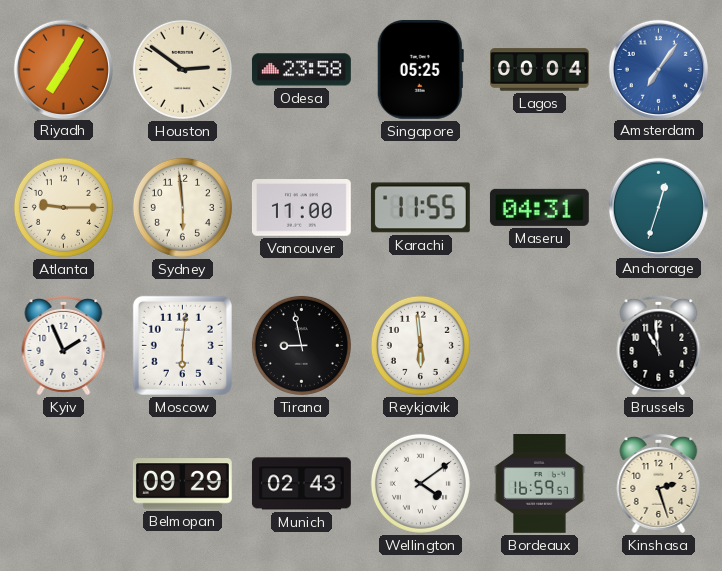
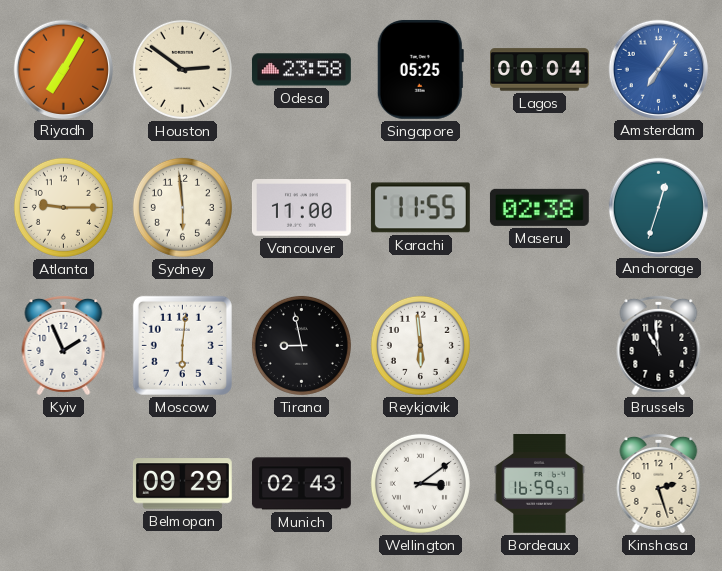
Maseru: 04:31 -> 02:38
Wellington: 4:09 -> 3:09
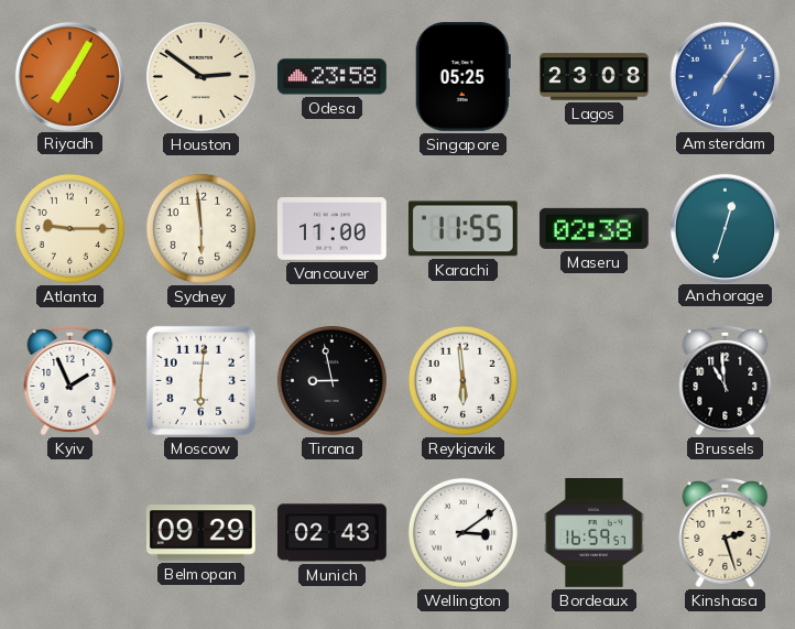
Lagos: 00:04 -> 23:08
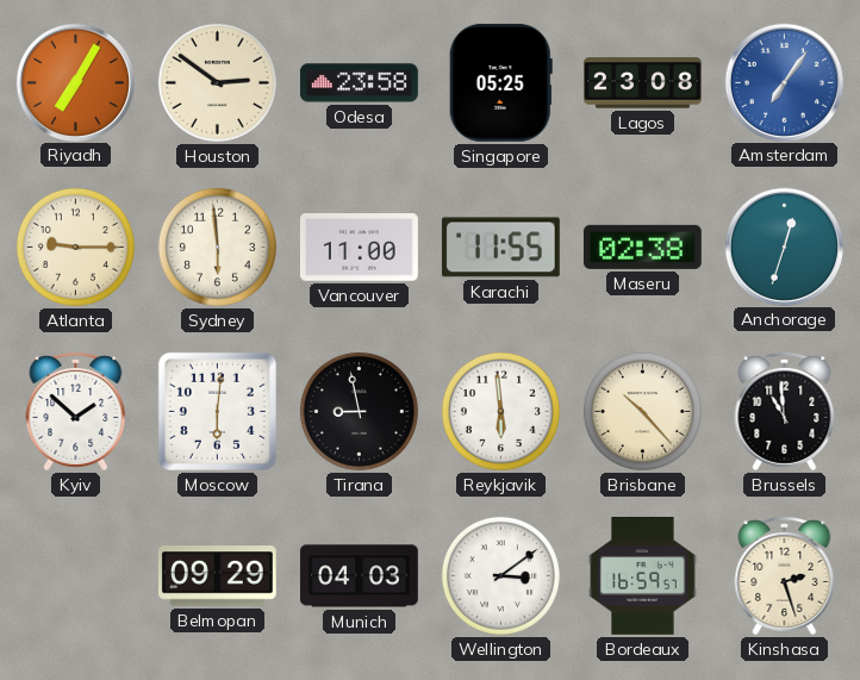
Kyiv: 1:56 -> 1:52
Brisbane: none -> 10:23
Munich: 02:43 -> 04:03
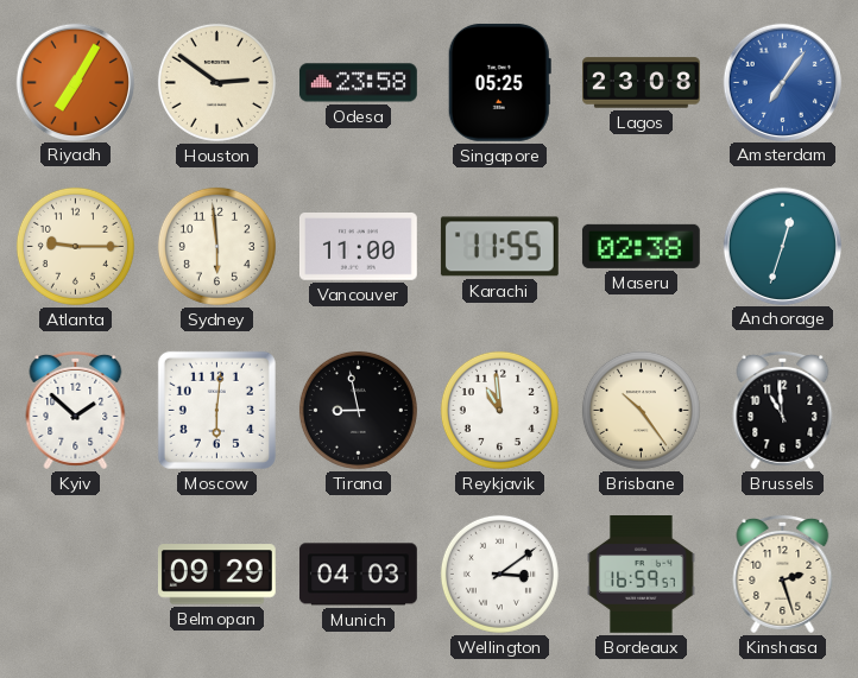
Reykjavik: 5:59 -> 10:59
Brisbane: 10:23 -> 10:24
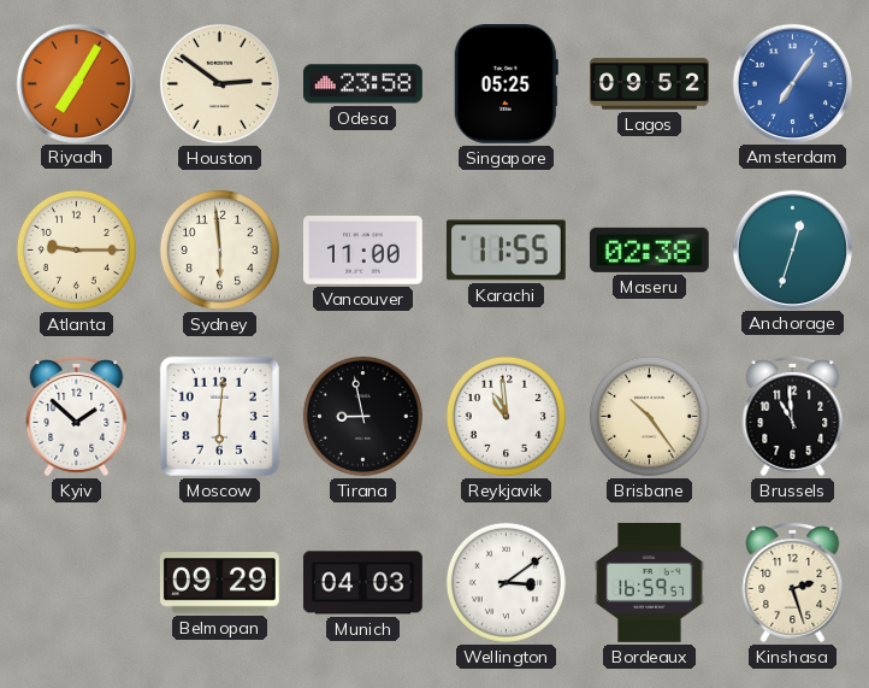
Lagos: 23:08 -> 09:52
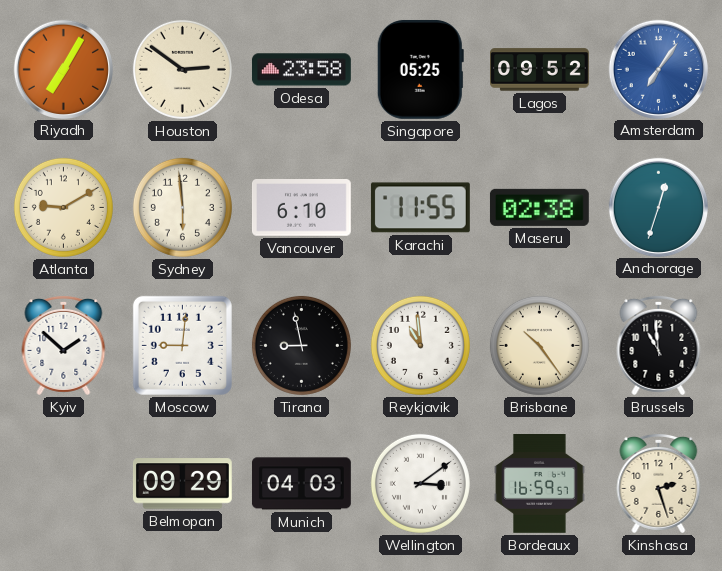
Atlanta: 9:15 -> 9:10
Vancouver: 11:00 -> 6:10
Moscow: 6:01 -> 9:01
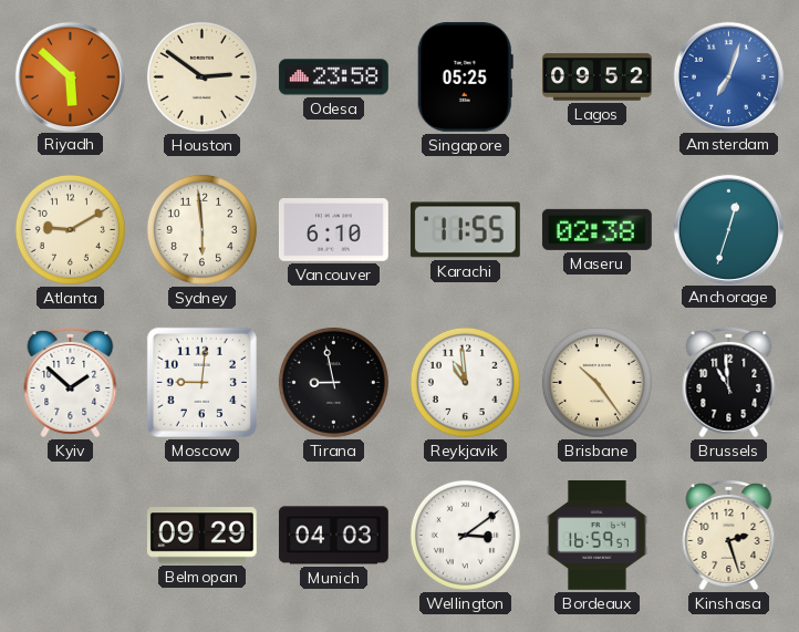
Riyadh: 7:05 -> 5:52
Amsterdam: 7:06 -> 7:03
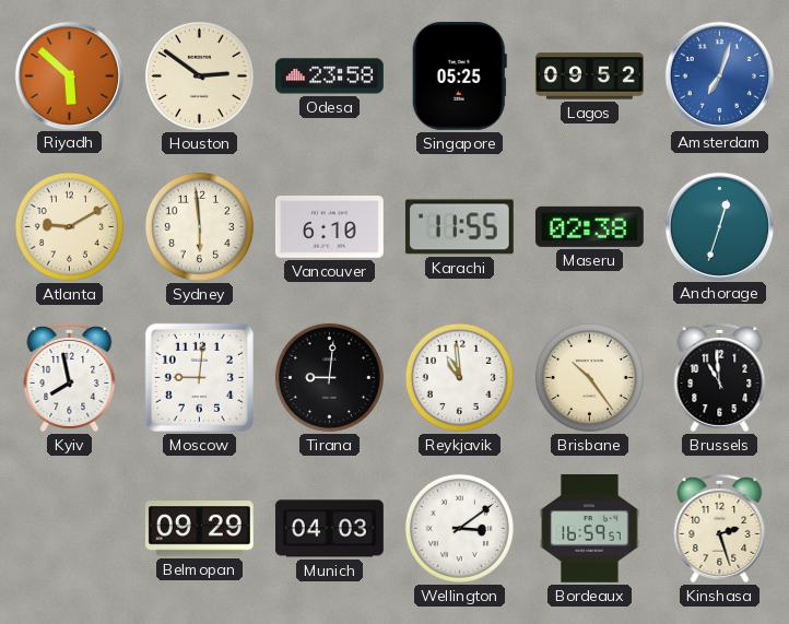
Kyiv: 1:52 -> 7:58
Tirana: 8:58 -> 9:01
